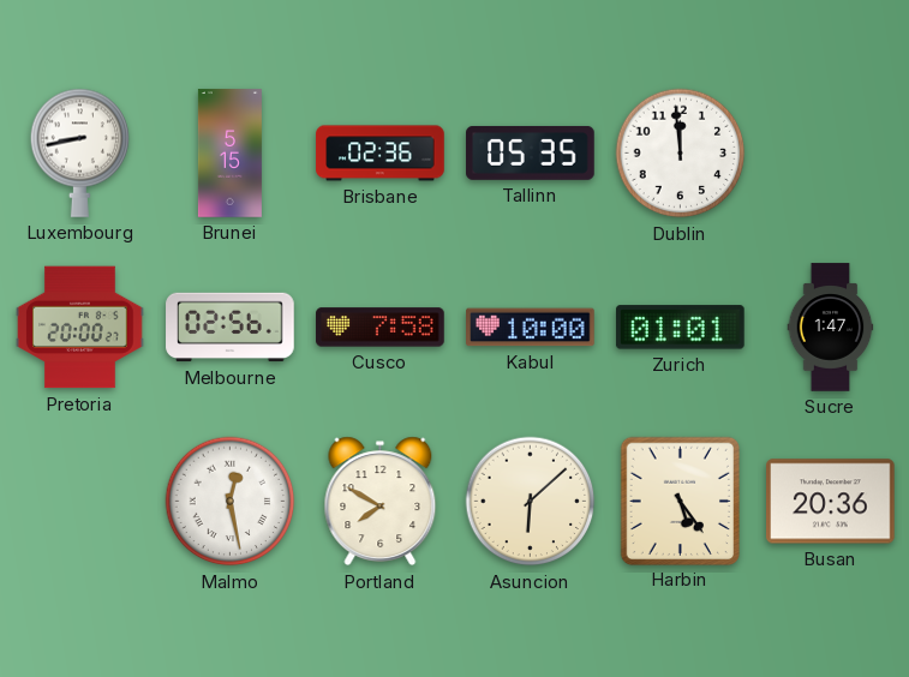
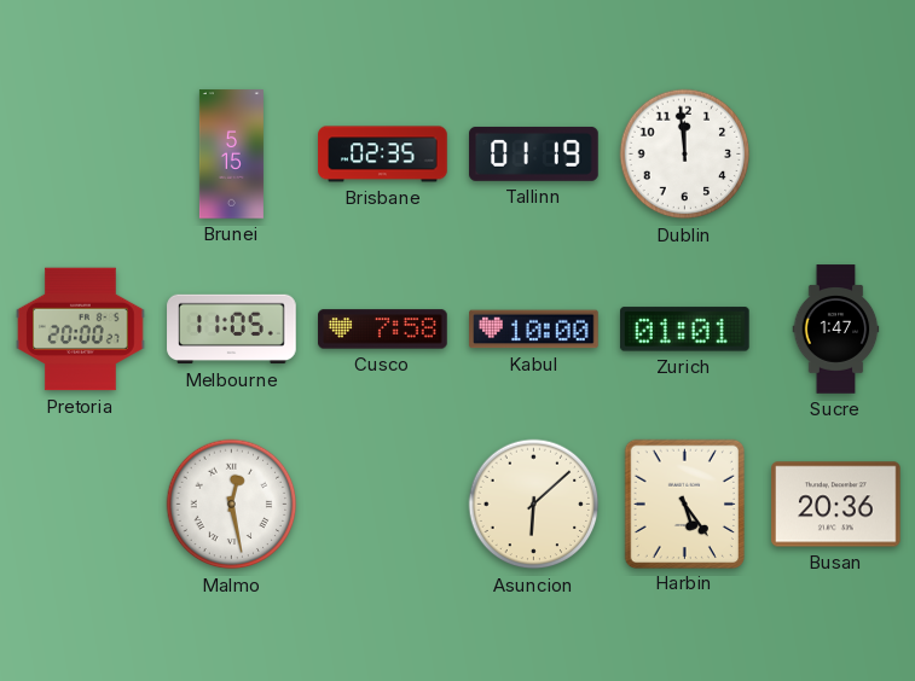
Luxembourg: 8:43 -> none
Brisbane: 02:36 -> 02:35
Tallinn: 05:35 -> 01:19
Melbourne: 02:56 -> 11:05
Portland: 7:50 -> none
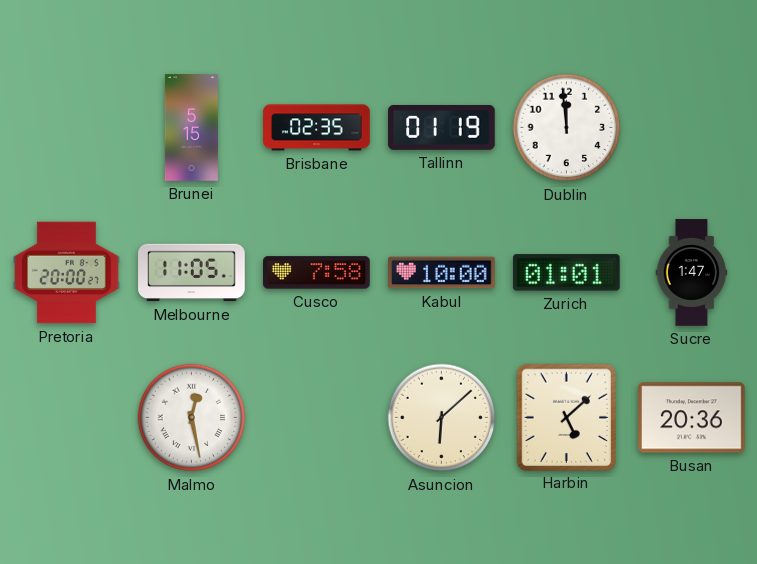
Harbin: 5:24 -> 5:08
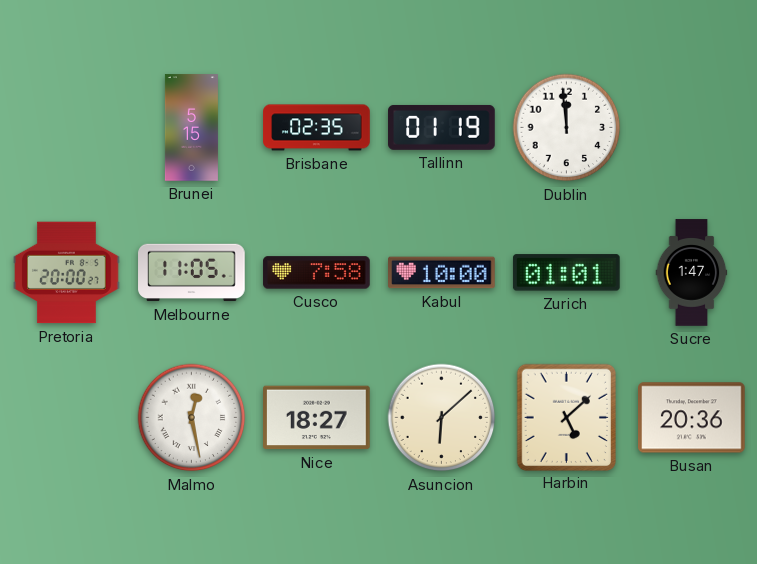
Nice: none -> 18:27
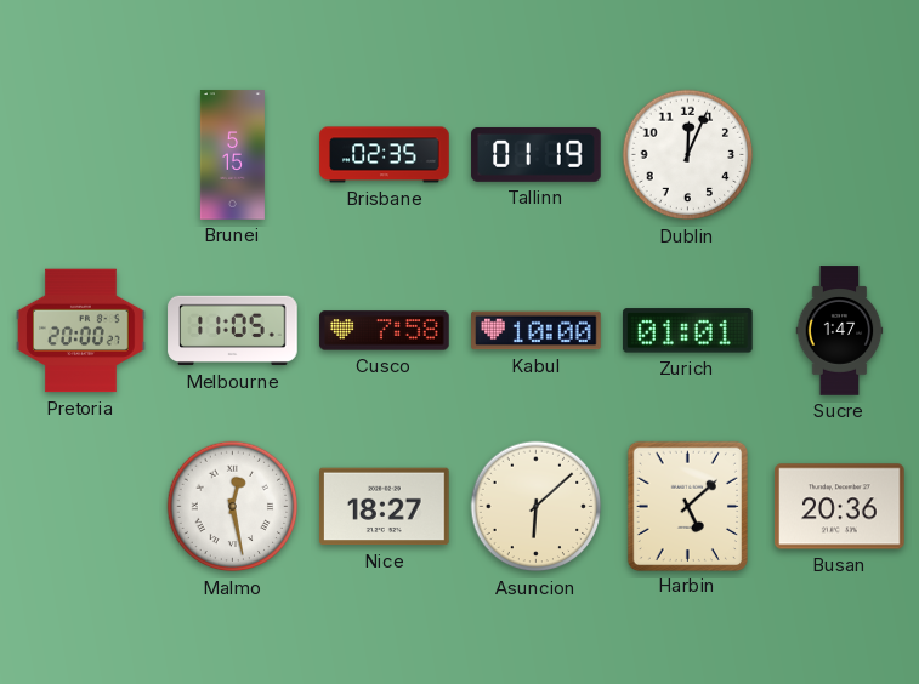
Dublin: 11:59 -> 12:04
